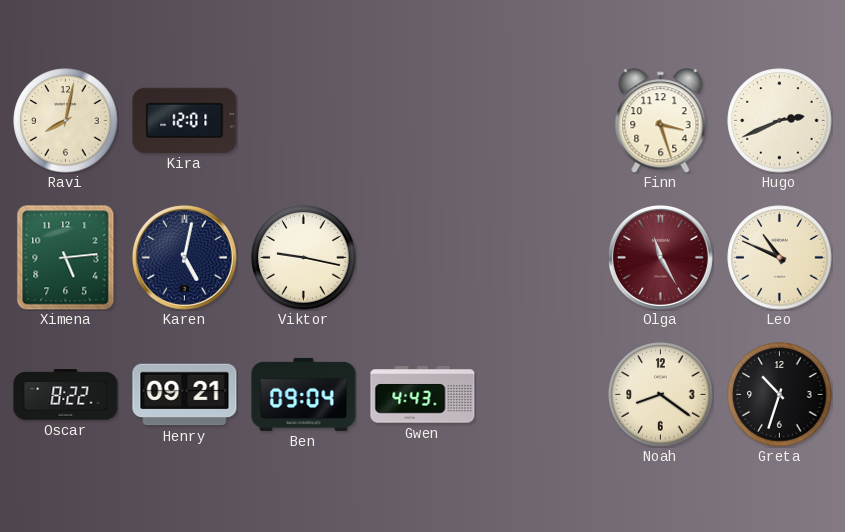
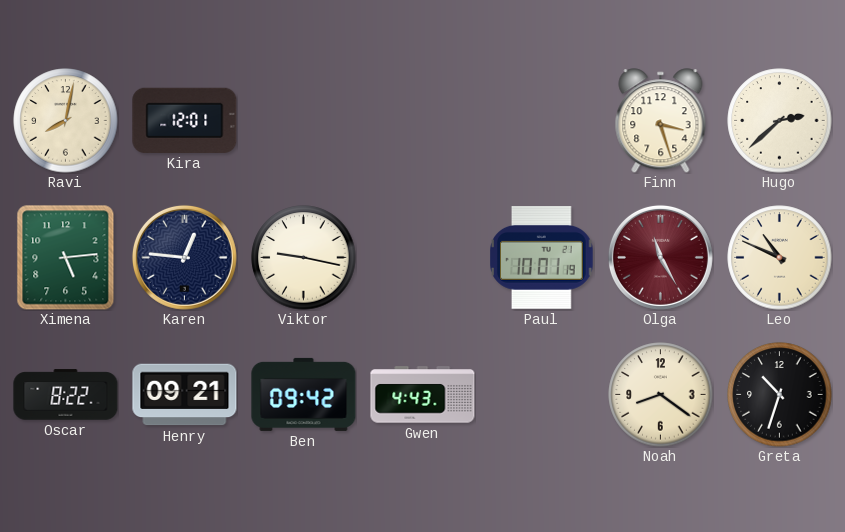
Hugo: 2:41 -> 2:38
Karen: 5:02 -> 12:46
Paul: none -> 10:01
Ben: 09:04 -> 09:42
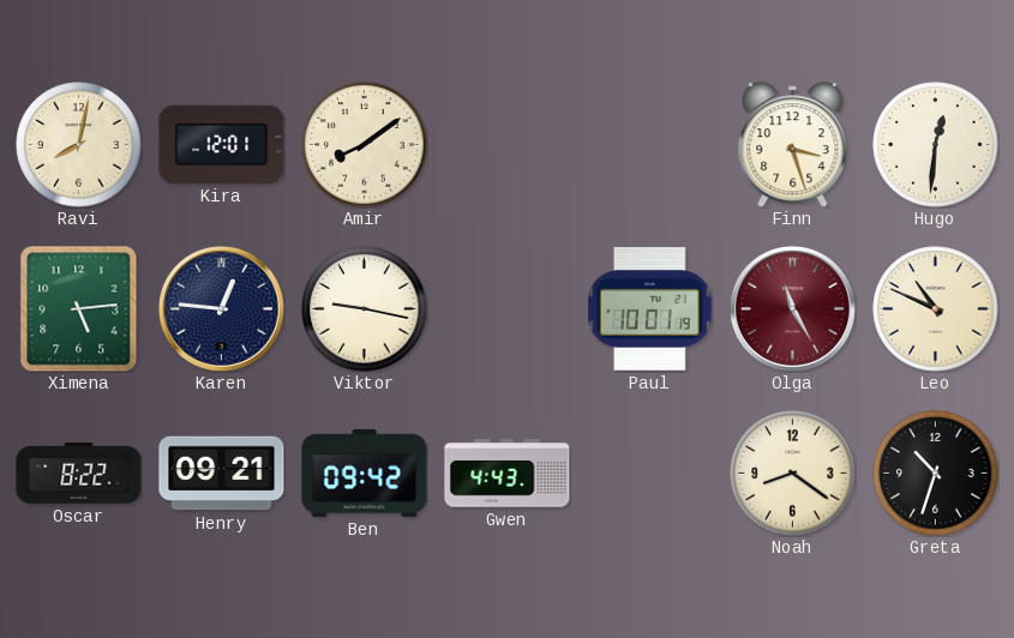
Amir: none -> 8:09
Hugo: 2:38 -> 12:31
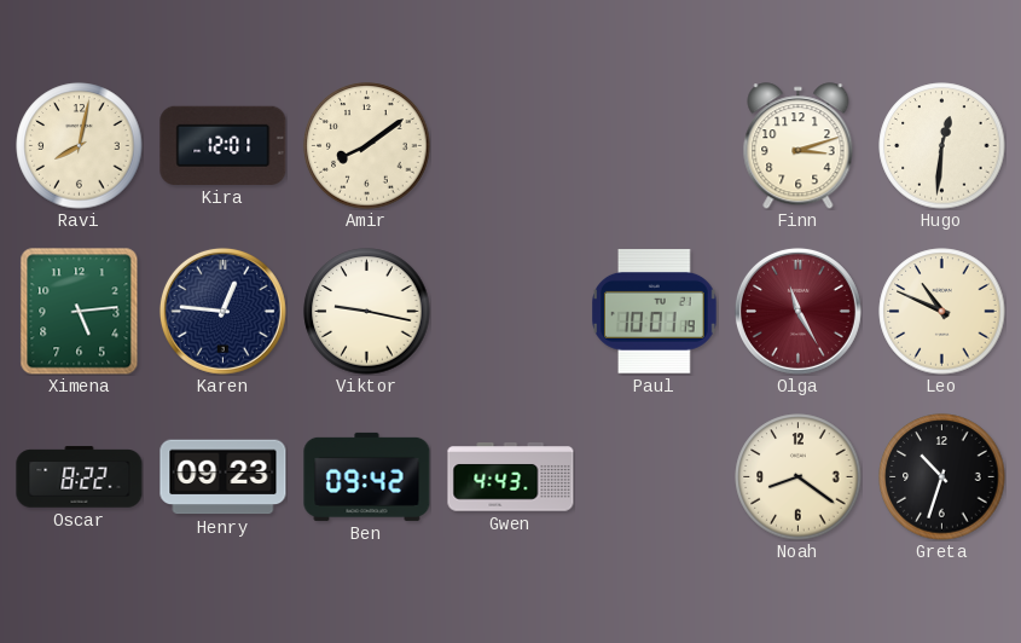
Finn: 3:27 -> 3:12
Henry: 09:21 -> 09:23
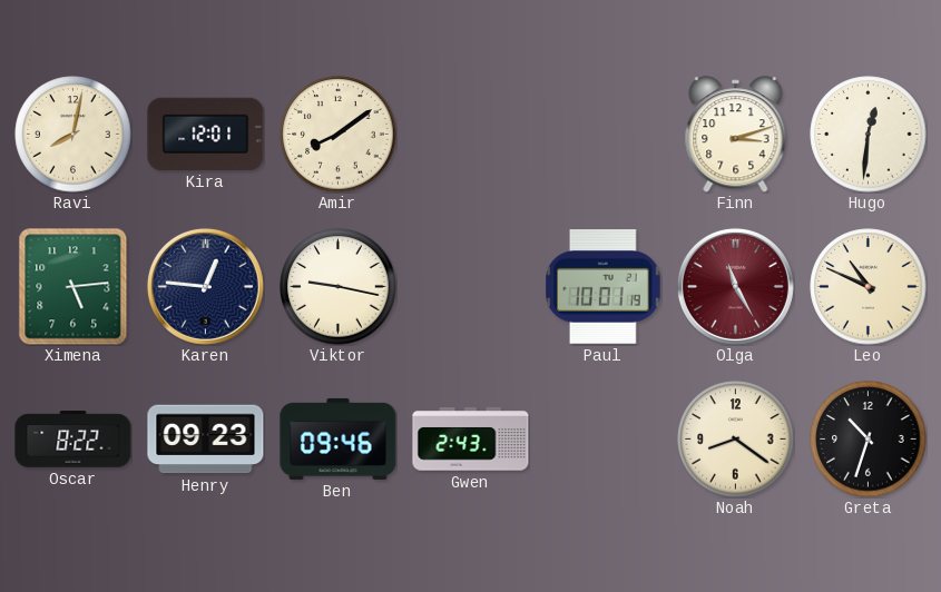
Ben: 09:42 -> 09:46
Gwen: 4:43 -> 2:43
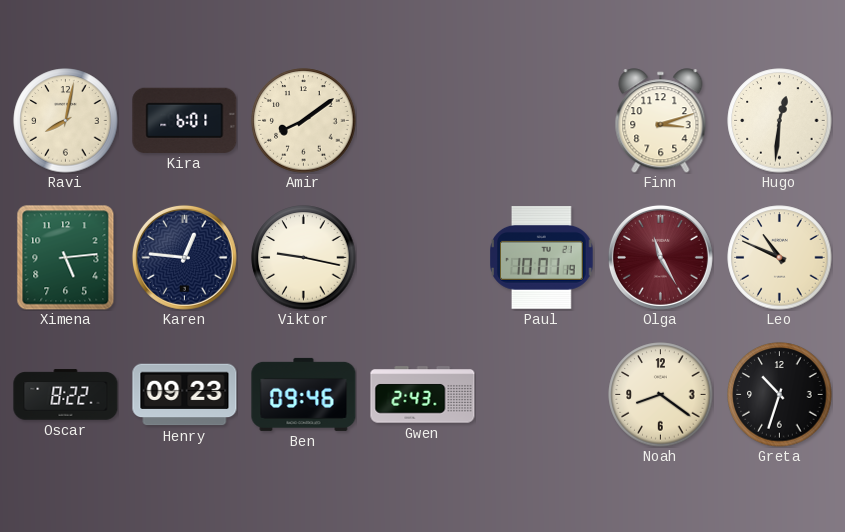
Kira: 12:01 -> 6:01
